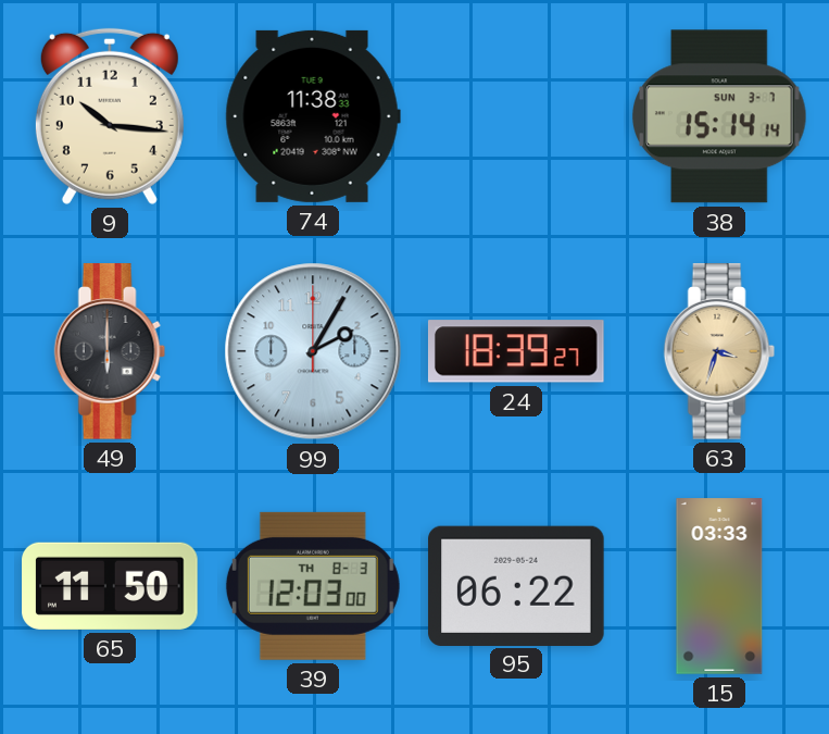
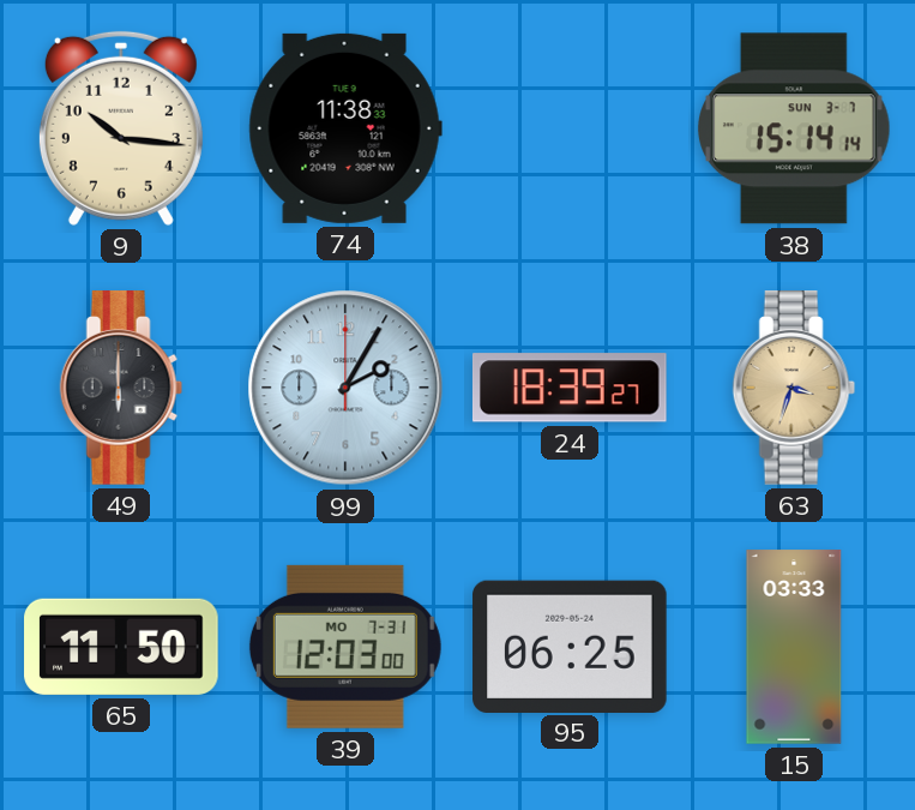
39 date: TH 8-3 -> MO 7-31
95: 06:22 -> 06:25
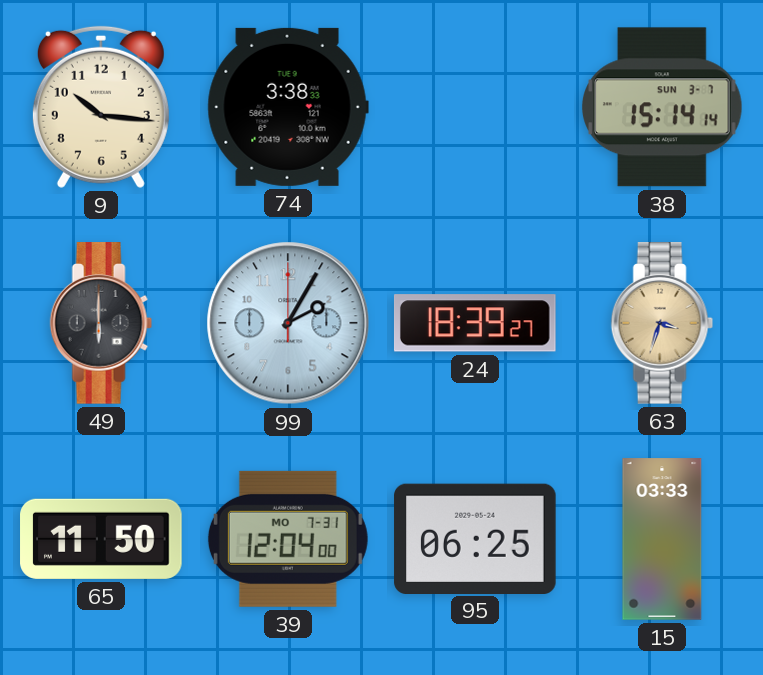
74: 11:38 -> 3:38
39: 12:03 -> 12:04
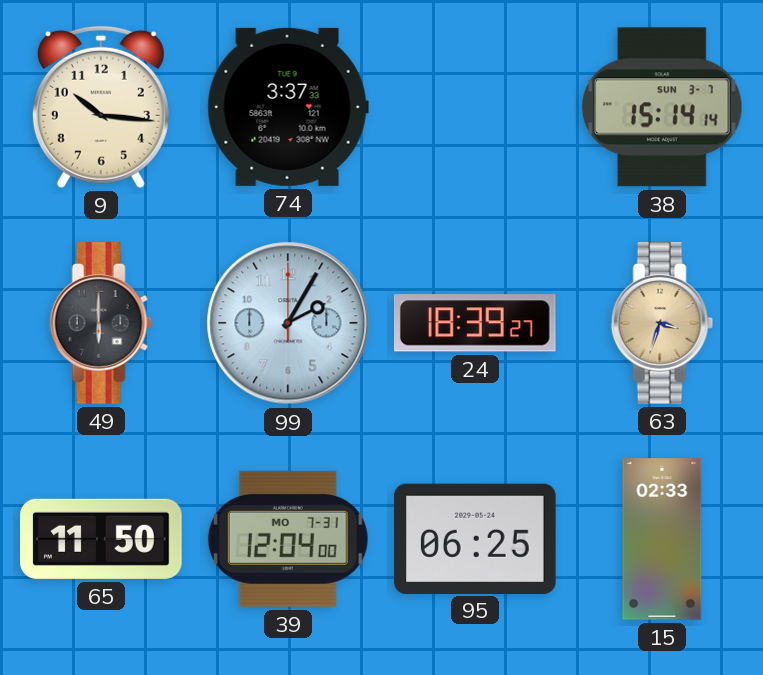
74: 3:38 -> 3:37
15: 03:33 -> 02:33
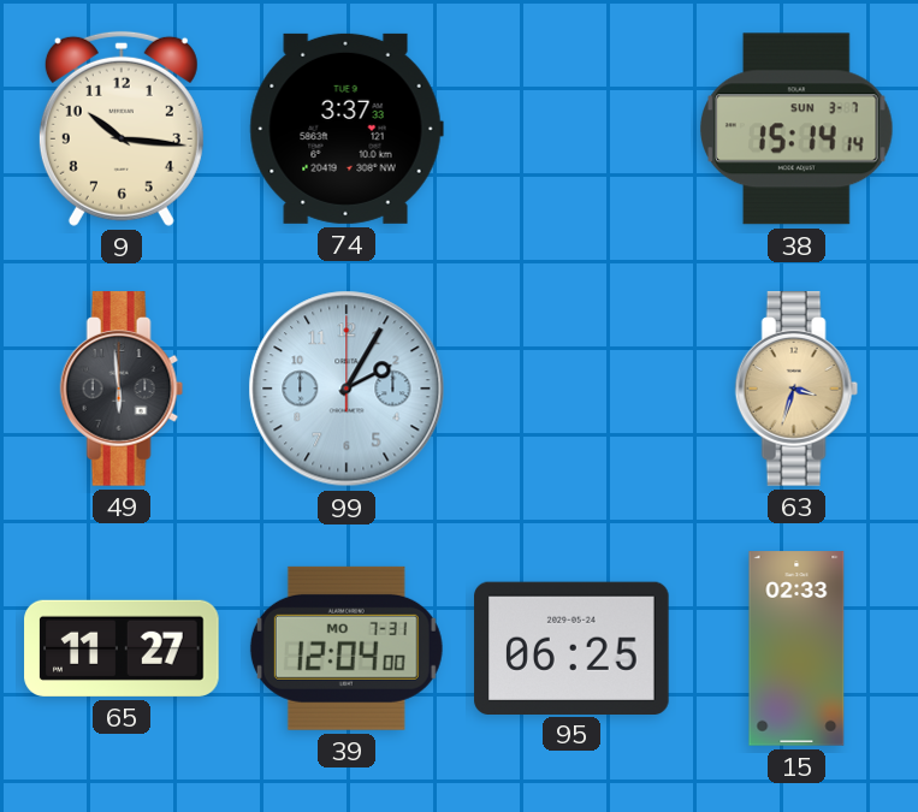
49: 6:00 -> 5:59
24: 18:39 -> none
65: 11:50 -> 11:27
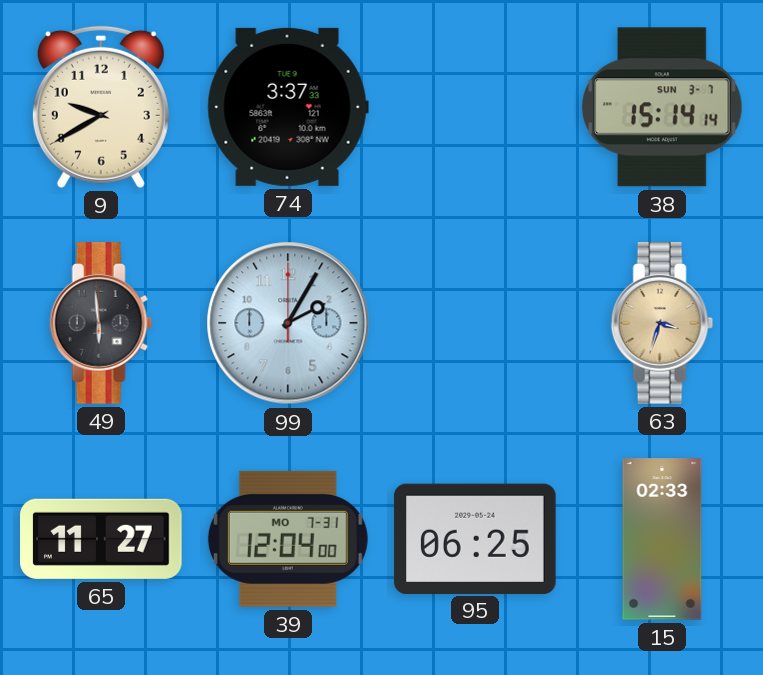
9: 10:16 -> 9:40
